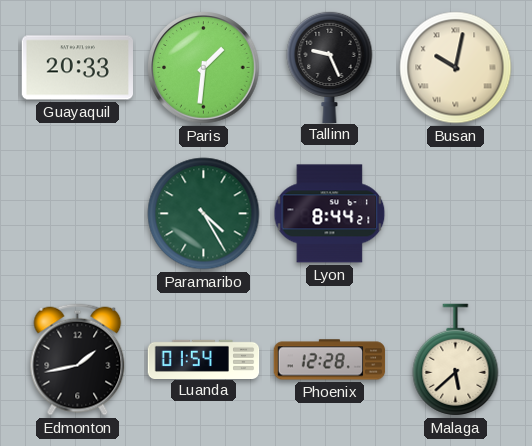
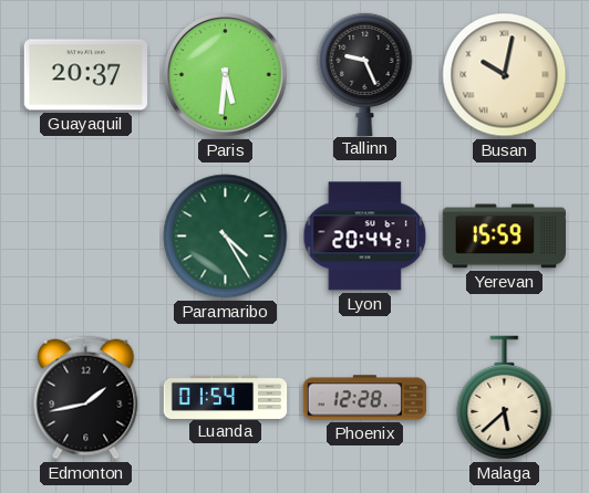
Guayaquil: 20:33 -> 20:37
Paris: 1:31 -> 5:31
Lyon: 8:44 -> 20:44
Yerevan: none -> 15:59
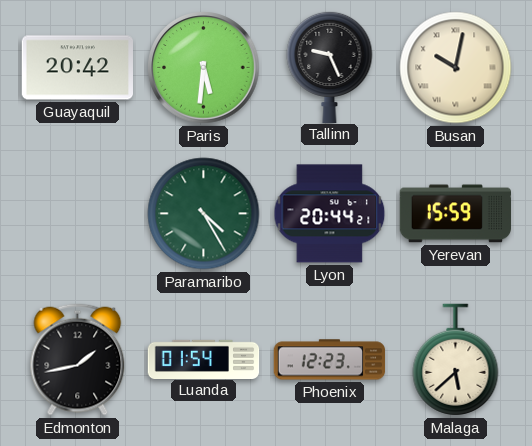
Guayaquil: 20:37 -> 20:42
Phoenix: 12:28 -> 12:23
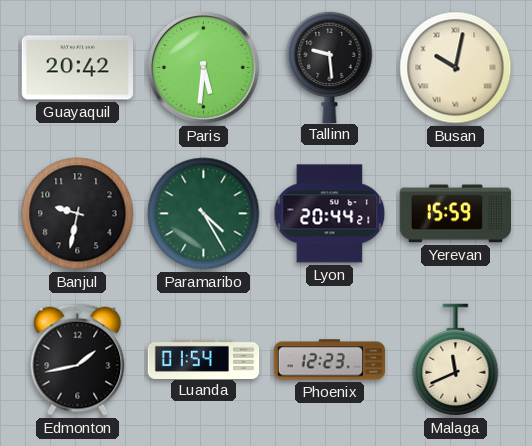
Tallinn: 9:26 -> 9:29
Banjul: none -> 9:32
Malaga: 5:38 -> 11:41
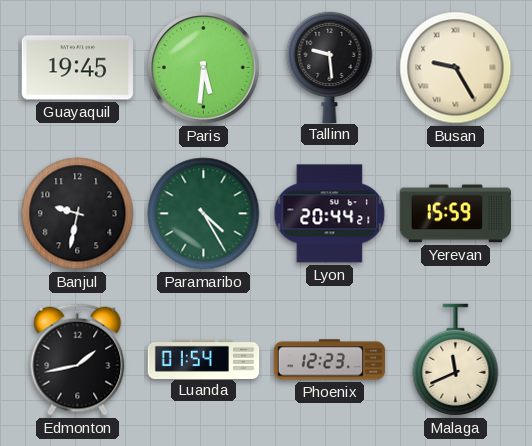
Guayaquil: 20:42 -> 19:45
Busan: 10:02 -> 9:25
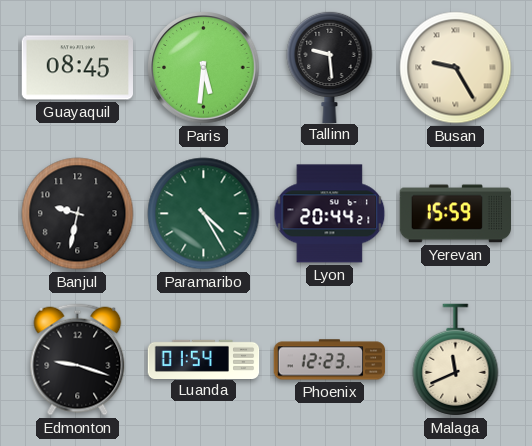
Guayaquil: 19:45 -> 08:45
Edmonton: 1:43 -> 9:18
